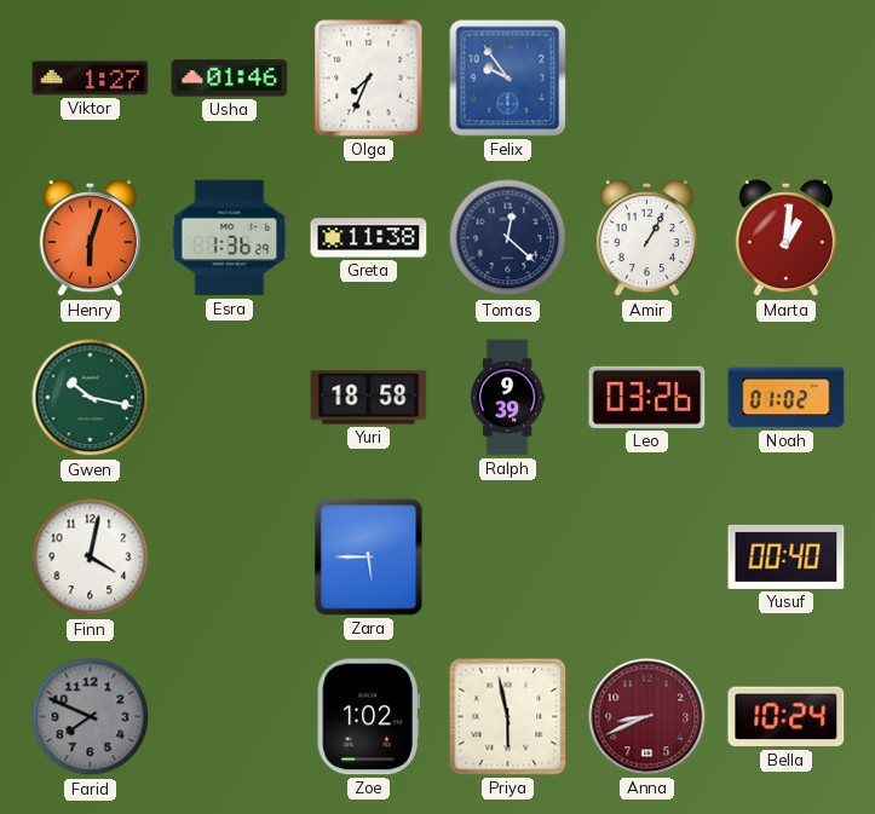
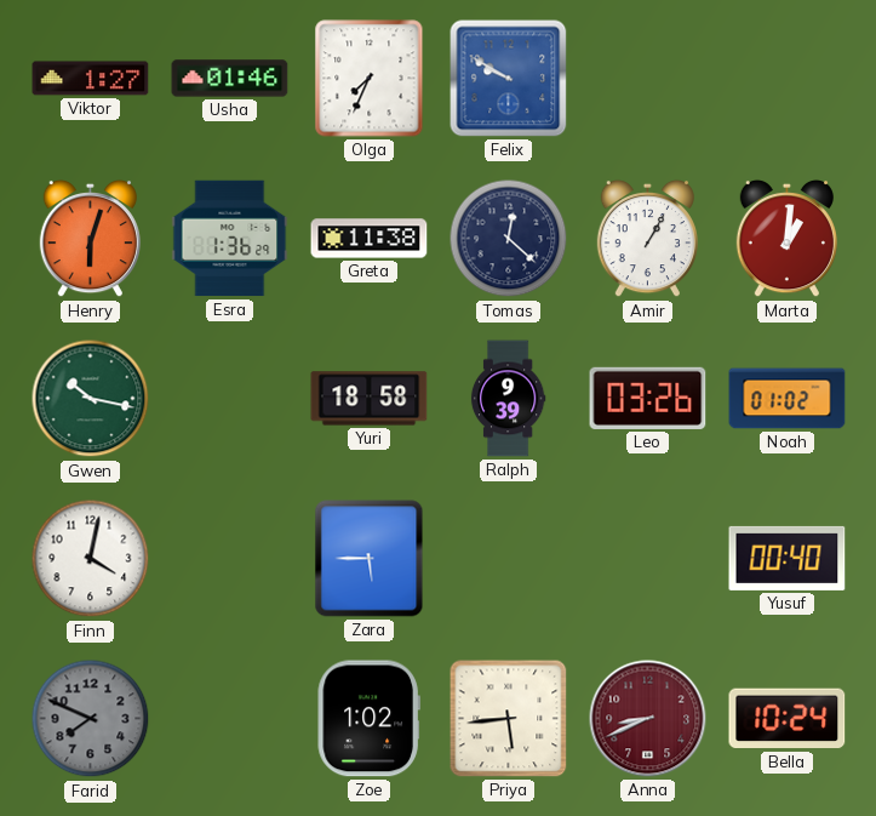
Felix: 9:54 -> 9:50
Priya: 5:58 -> 5:44
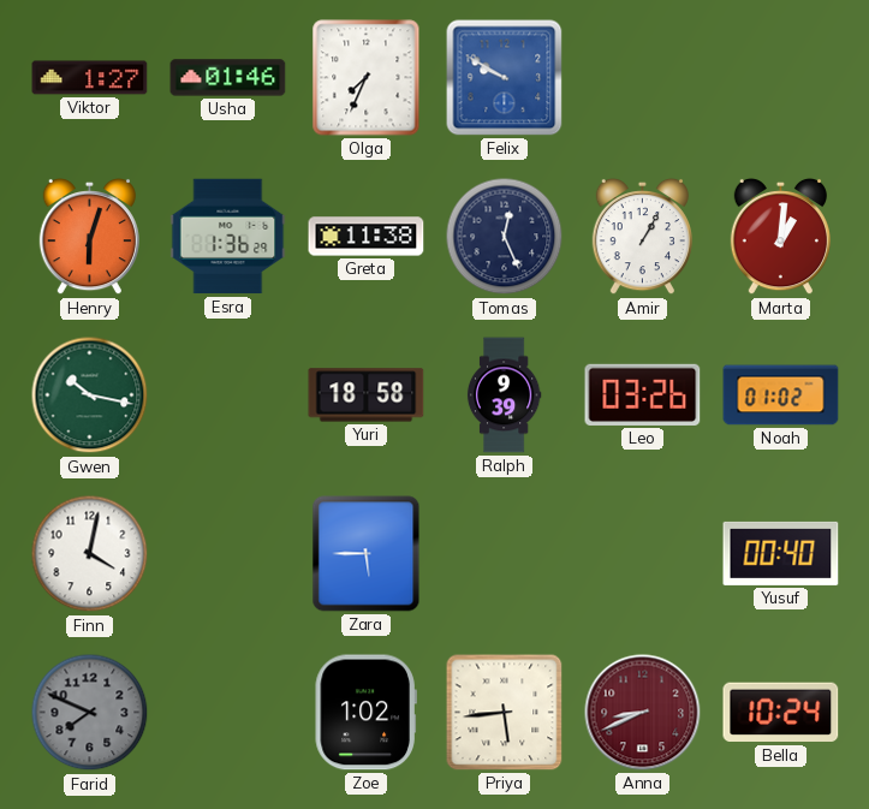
Tomas: 12:22 -> 12:26
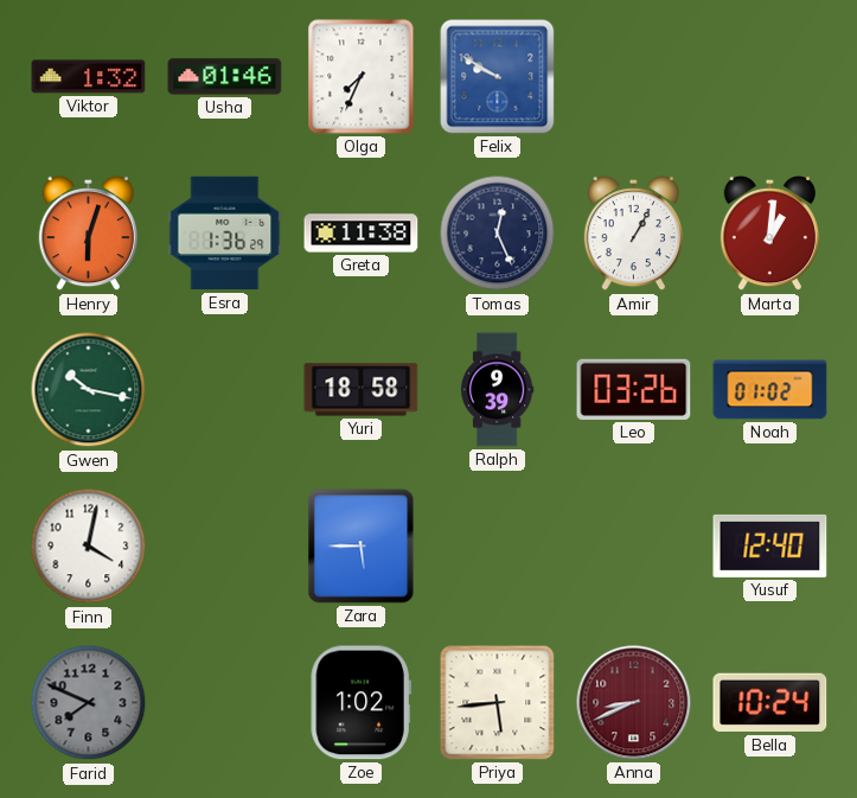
Viktor: 1:27 -> 1:32
Yusuf: 00:40 -> 12:40
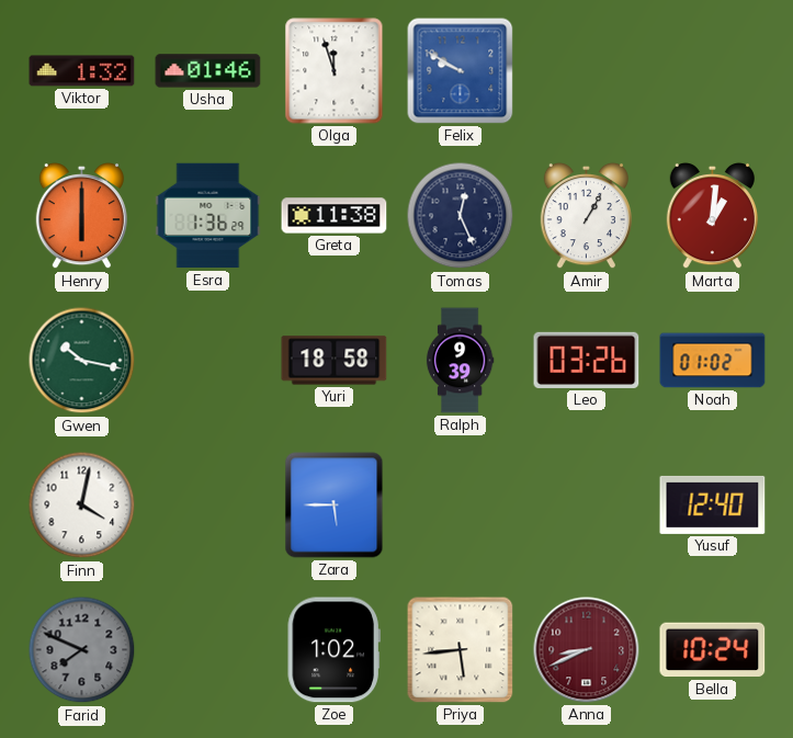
Olga: 7:34 -> 11:57
Henry: 6:03 -> 6:00
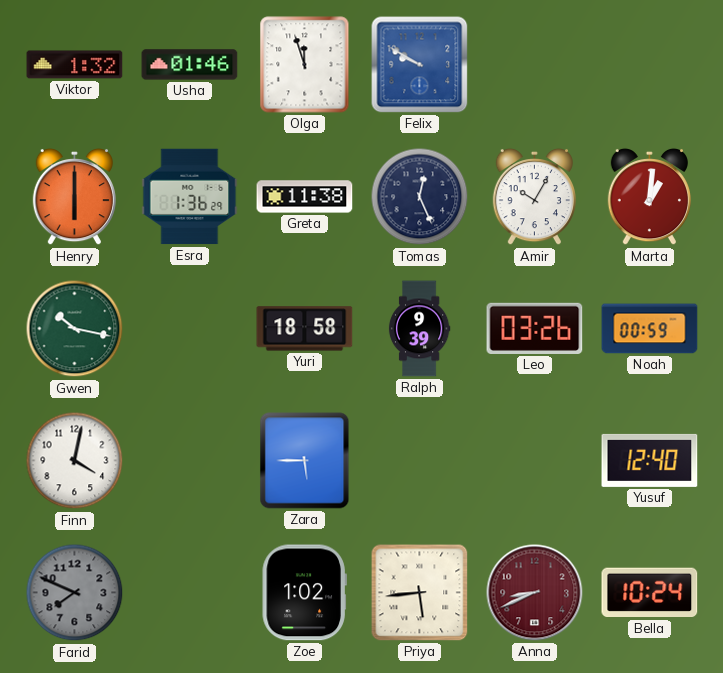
Amir: 1:05 -> 10:05
Noah: 01:02 -> 00:59
